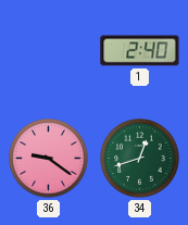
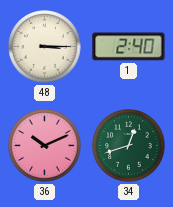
48: none -> 3:15
36: 9:21 -> 10:11
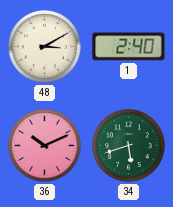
48: 3:15 -> 3:10
34: 12:42 -> 5:42
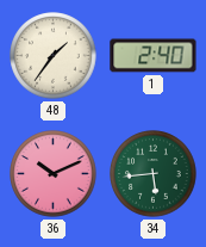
48: 3:10 -> 1:36
34: 5:42 -> 5:44
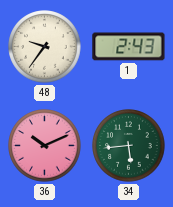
48: 1:36 -> 9:36
1: 2:40 -> 2:43
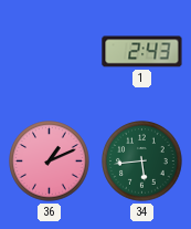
48: 9:36 -> none
36: 10:11 -> 1:11
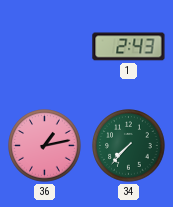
36: 1:11 -> 1:13
34: 5:44 -> 7:37
